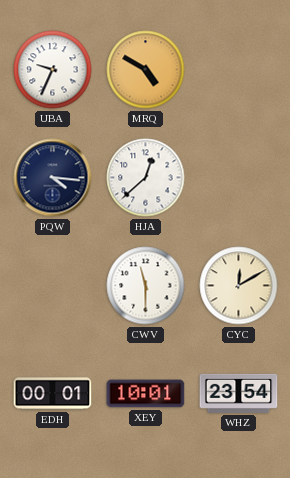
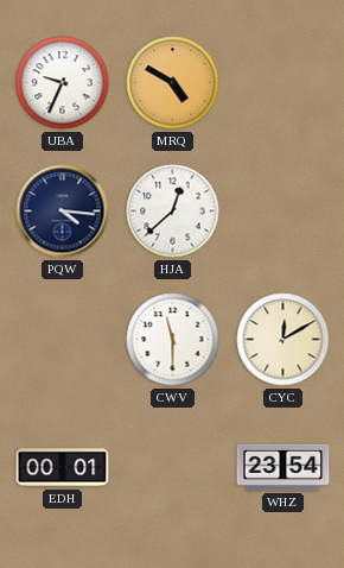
XEY: 10:01 -> none
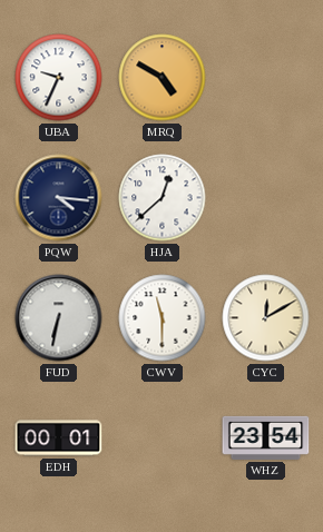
FUD: none -> 6:32
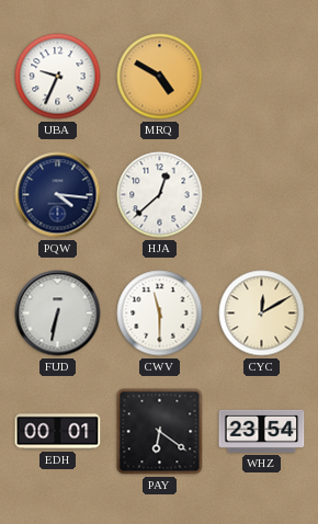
PAY: none -> 6:21
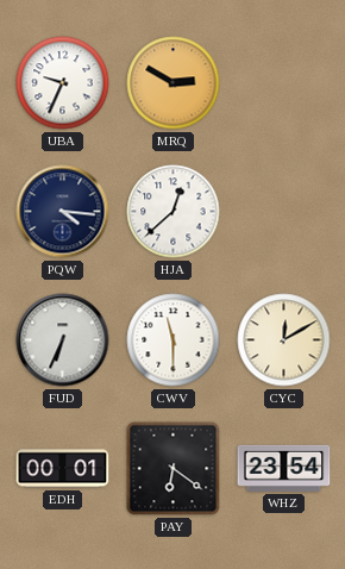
MRQ: 4:50 -> 2:50
FUD: 6:32 -> 6:34
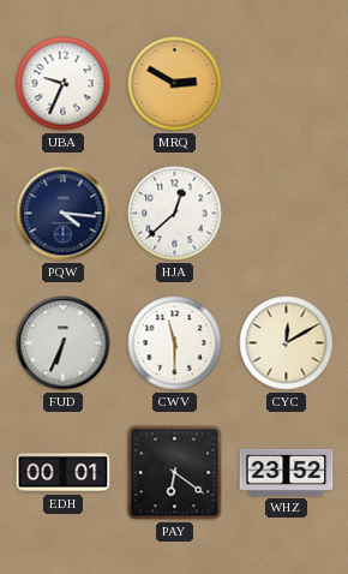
WHZ: 23:54 -> 23:52
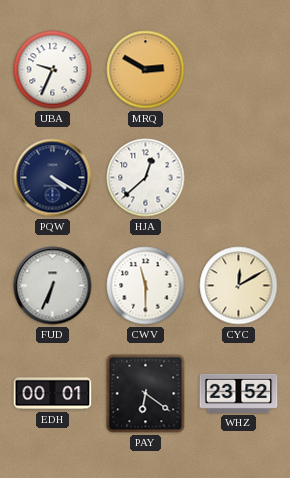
PQW: 4:16 -> 4:20
